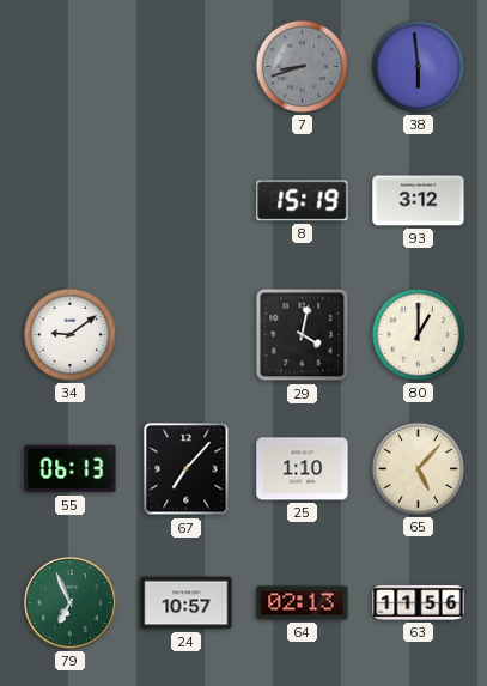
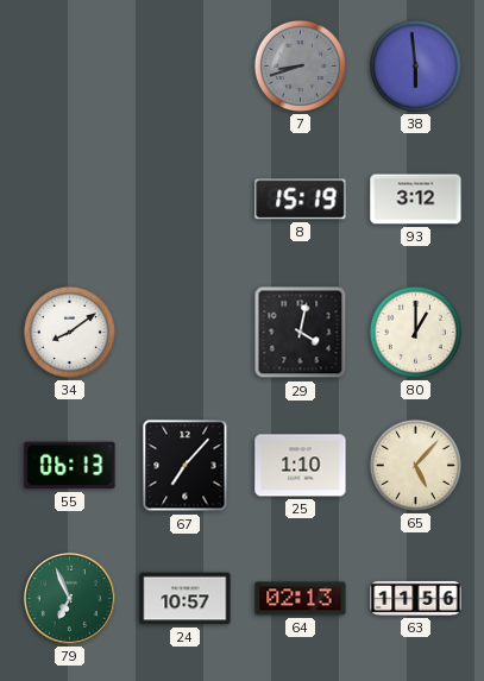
34: 9:09 -> 8:09
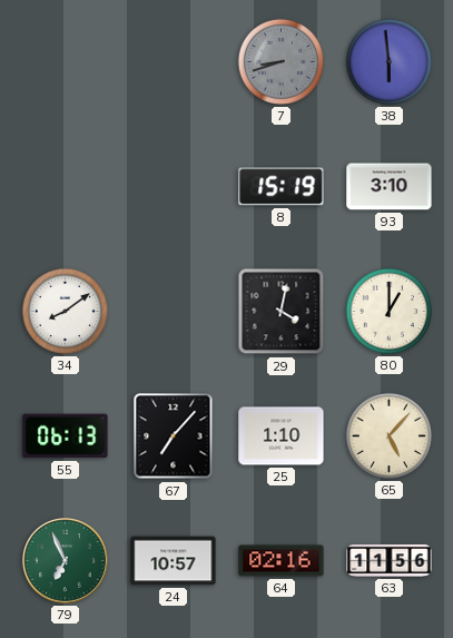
93: 3:12 -> 3:10
64: 02:13 -> 02:16
